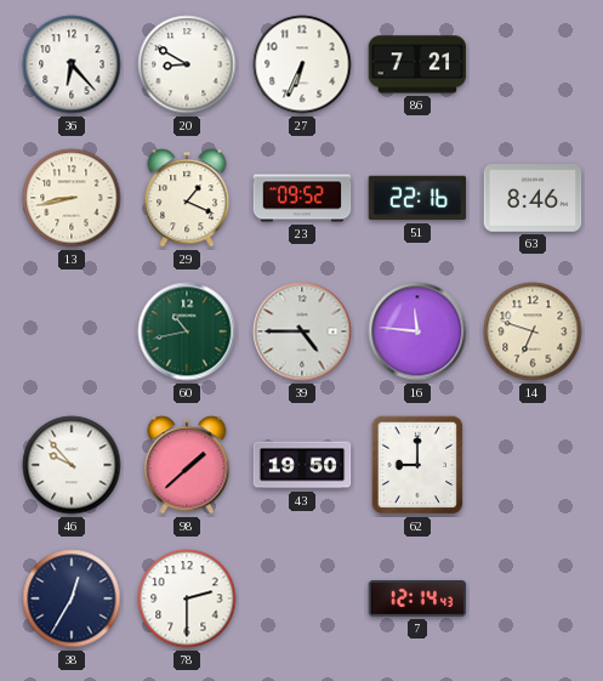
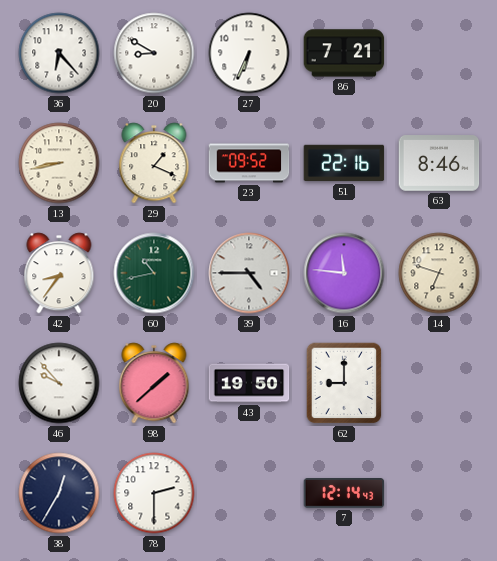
42: none -> 8:36
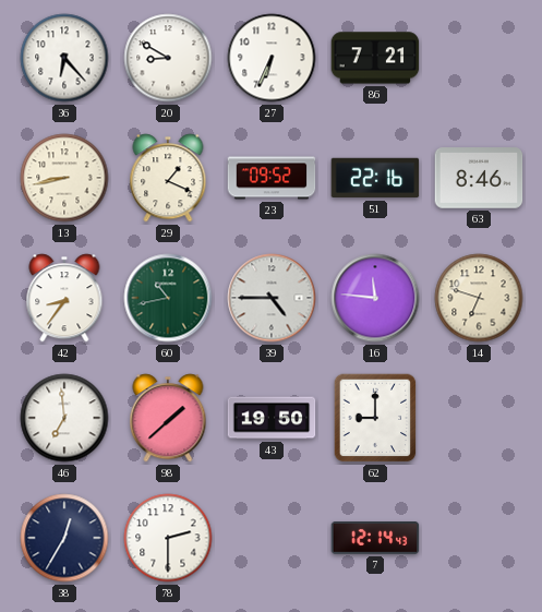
46: 9:53 -> 6:59
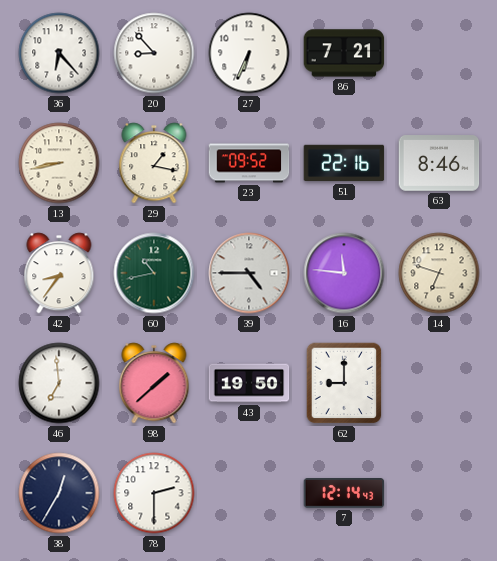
20: 8:50 -> 8:53
29: 1:19 -> 1:17
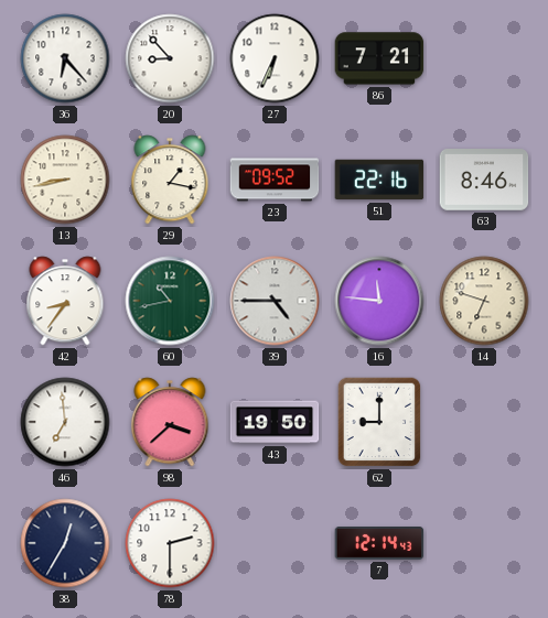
98: 1:38 -> 3:38
